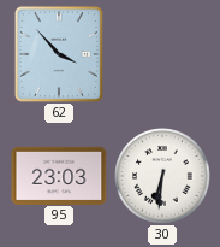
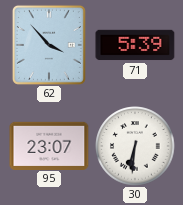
71: none -> 5:39
95: 23:03 -> 23:07
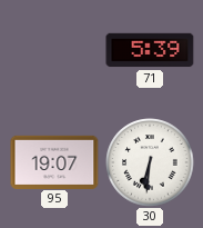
62: 3:53 -> none
95: 23:07 -> 19:07
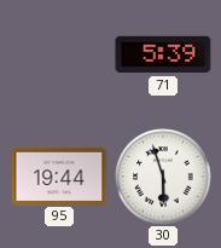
95: 19:07 -> 19:44
30: 6:31 -> 5:57
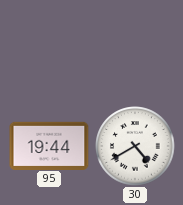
71: 5:39 -> none
30: 5:57 -> 4:40
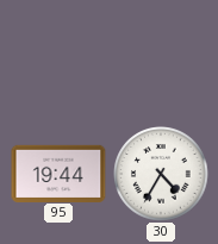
30: 4:40 -> 4:35
